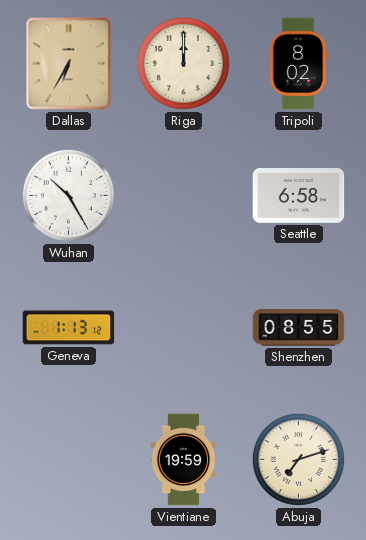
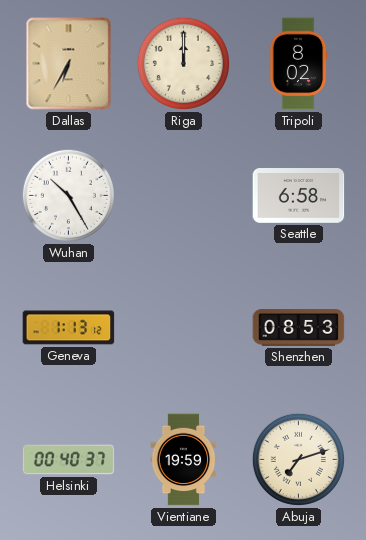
Shenzhen: 08:55 -> 08:53
Helsinki: none -> 00:40
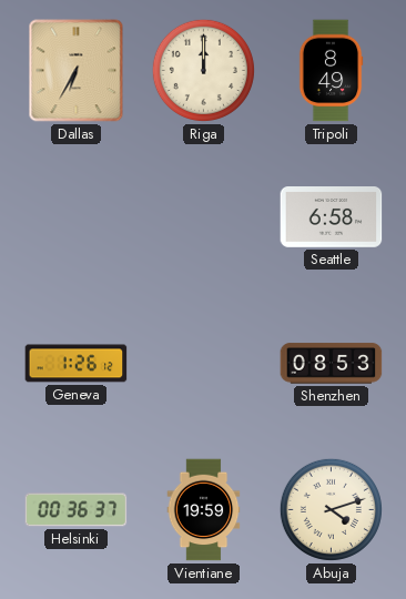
Tripoli: 8:02 -> 8:49
Wuhan: 10:25 -> none
Geneva: 1:13 -> 1:26
Helsinki: 00:40 -> 00:36
Abuja: 7:12 -> 4:12
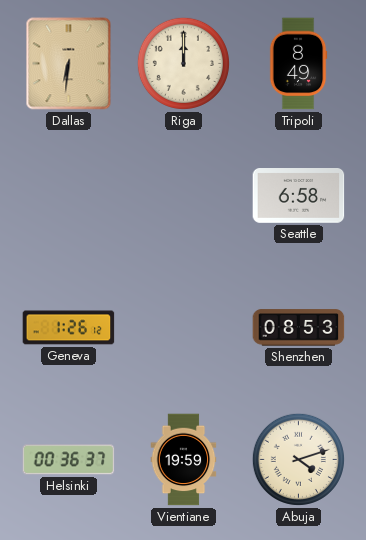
Dallas: 6:35 -> 6:31
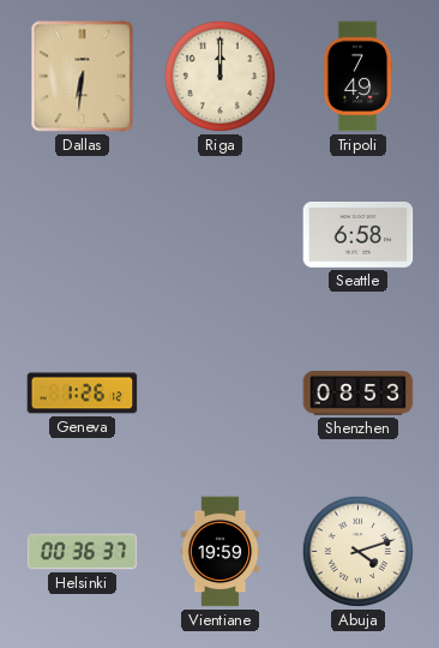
Tripoli: 8:49 -> 7:49
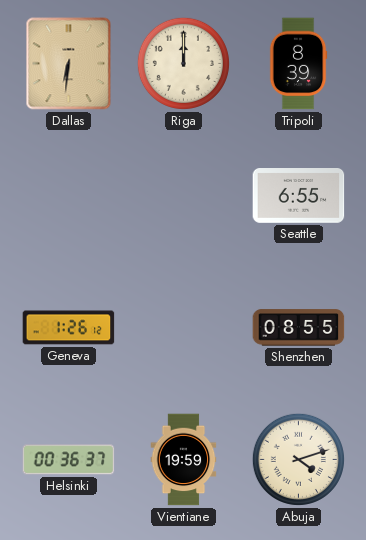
Tripoli: 7:49 -> 8:39
Seattle: 6:58 -> 6:55
Shenzhen: 08:53 -> 08:55
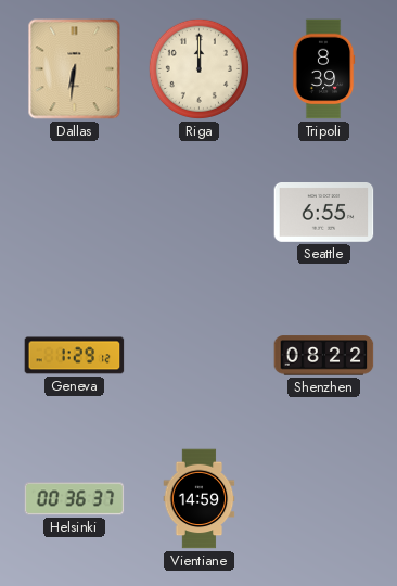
Geneva: 1:26 -> 1:29
Shenzhen: 08:55 -> 08:22
Vientiane: 19:59 -> 14:59
Abuja: 4:12 -> none
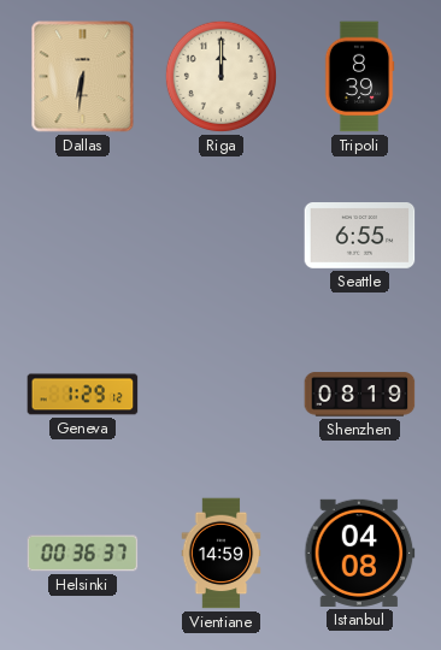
Shenzhen: 08:22 -> 08:19
Istanbul: none -> 04:08
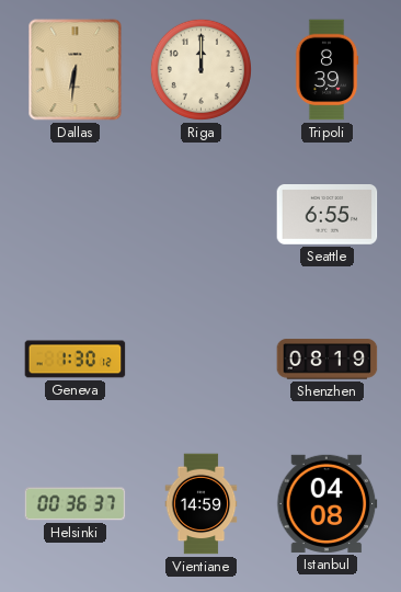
Geneva: 1:29 -> 1:30
